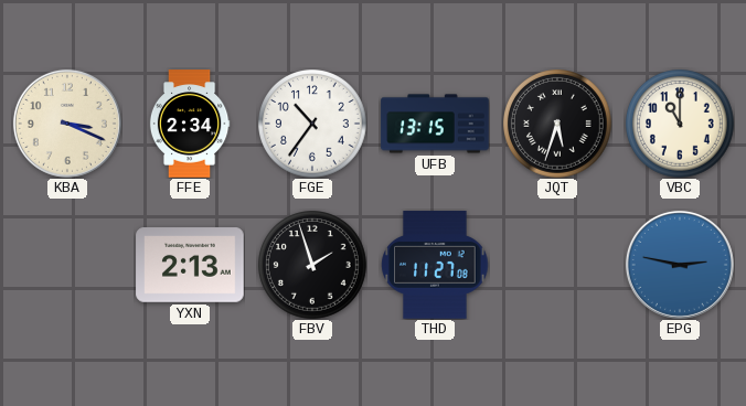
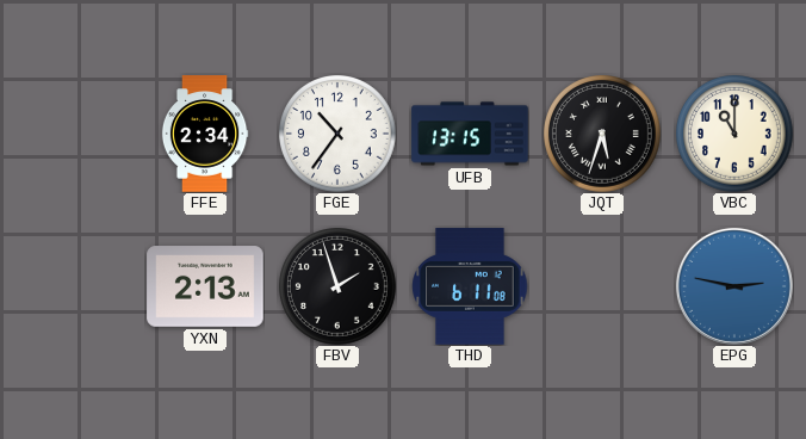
KBA: 3:19 -> none
THD: 11:27 -> 6:11
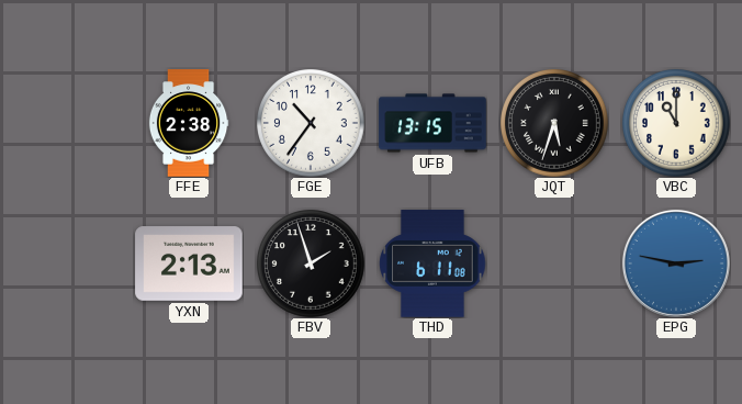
FFE: 2:34 -> 2:38
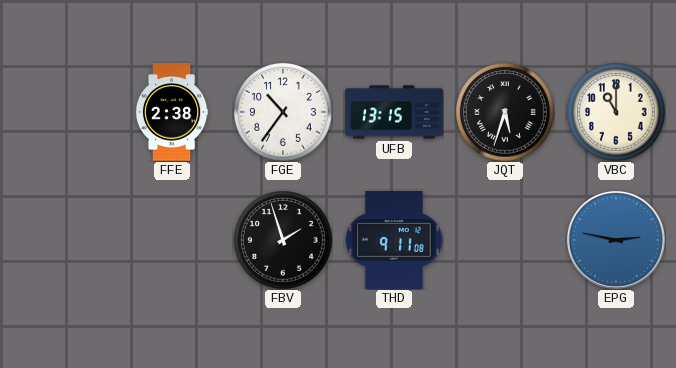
YXN: 2:13 -> none
THD: 6:11 -> 9:11
